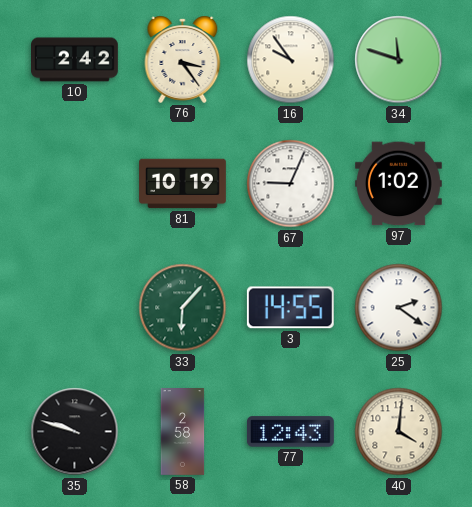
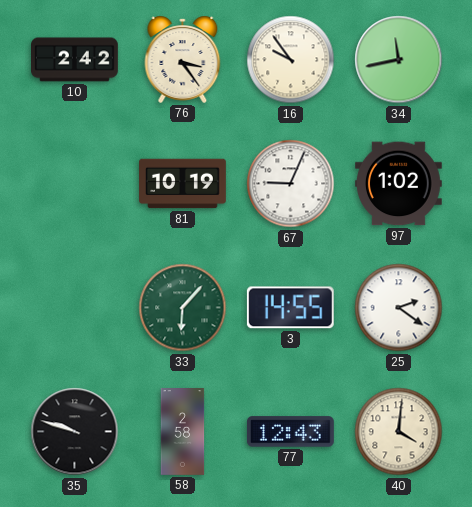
34: 11:48 -> 11:43
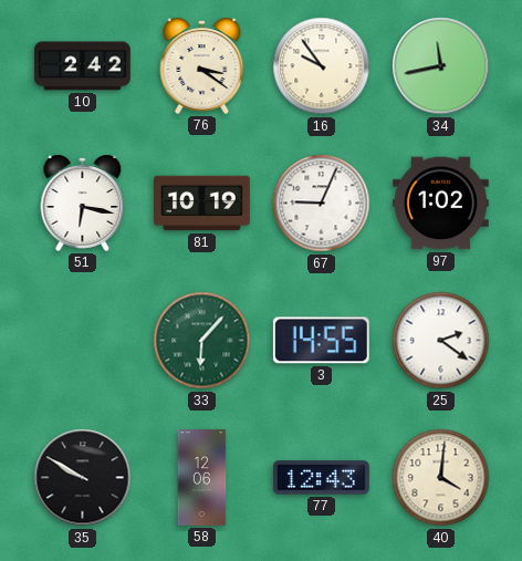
76: 3:24 -> 3:21
51: none -> 6:17
35: 9:48 -> 9:50
58: 2:58 -> 12:06
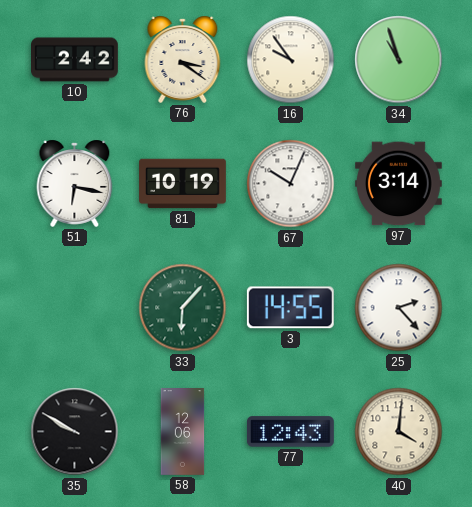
34: 11:43 -> 10:57
67: 9:04 -> 10:04
97: 1:02 -> 3:14
25: 2:21 -> 2:23
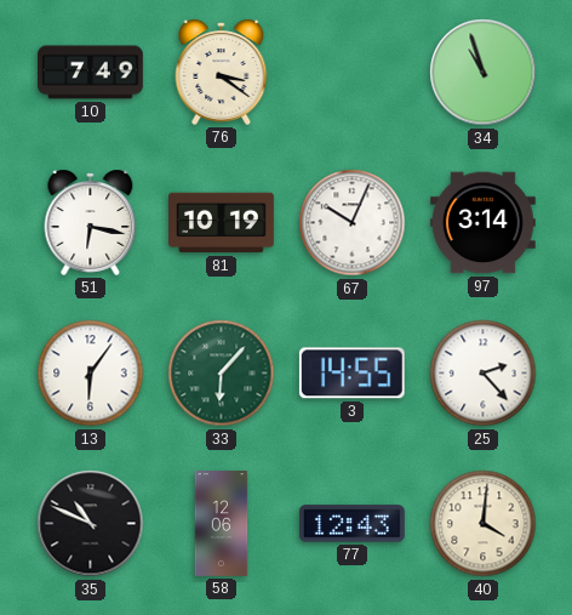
10: 2:42 -> 7:49
16: 9:54 -> none
13: none -> 6:06
35: 9:50 -> 10:49
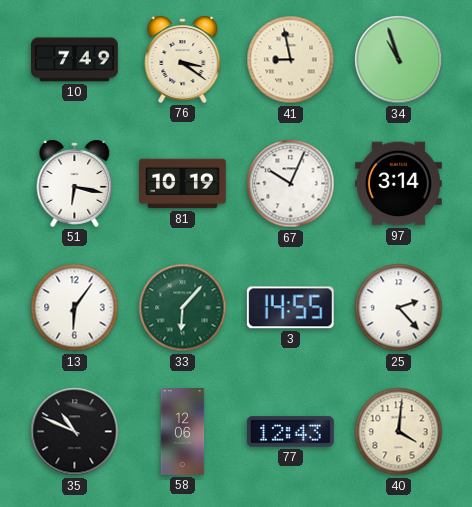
41: none -> 8:58
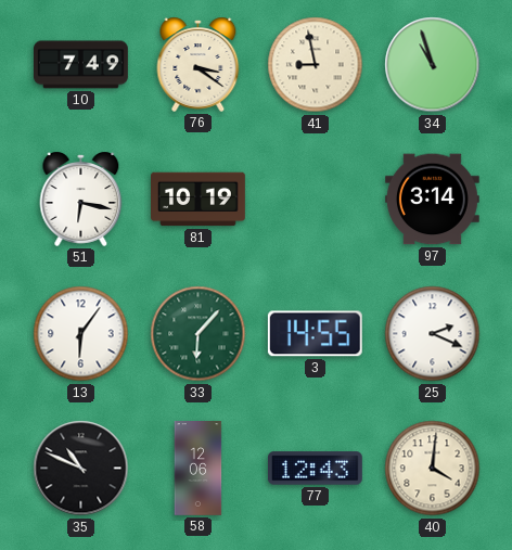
67: 10:04 -> none
25: 2:23 -> 2:19
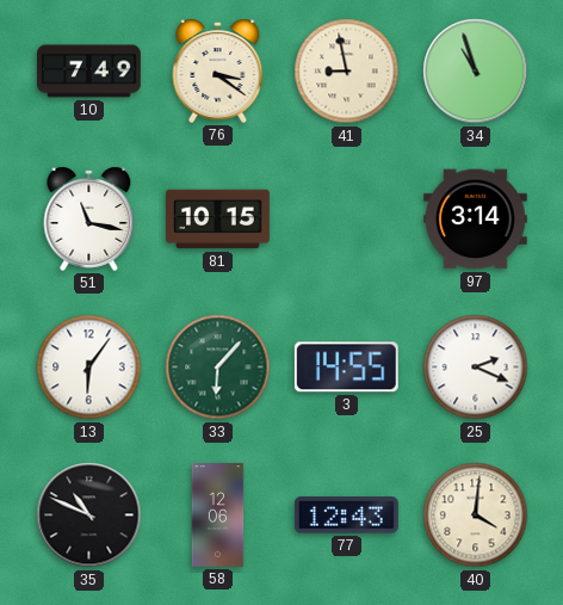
51: 6:17 -> 11:17
81: 10:19 -> 10:15
